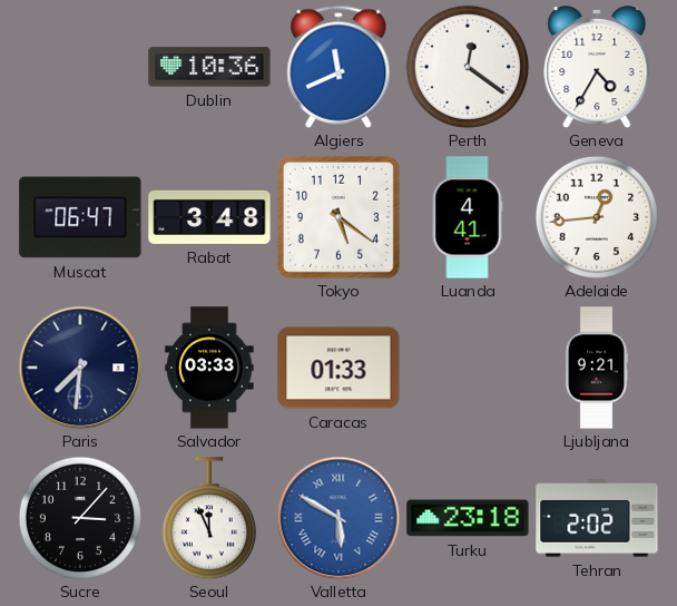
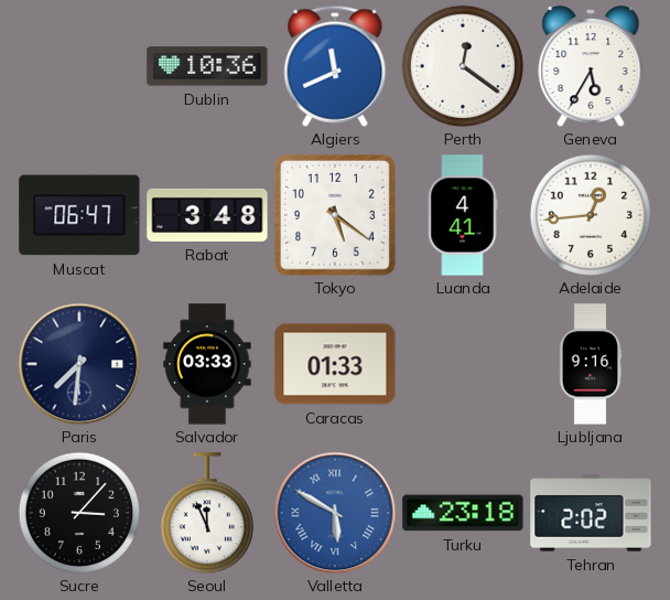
Geneva: 4:35 -> 5:35
Ljubljana: 9:21 -> 9:16
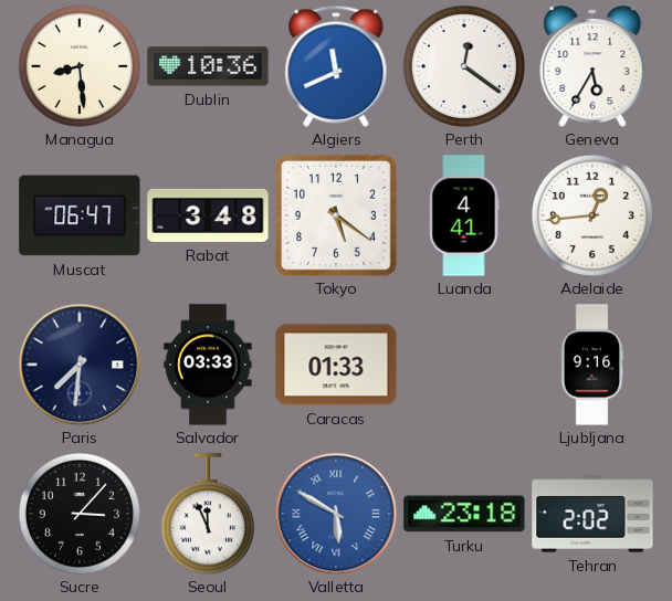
Managua: none -> 8:29
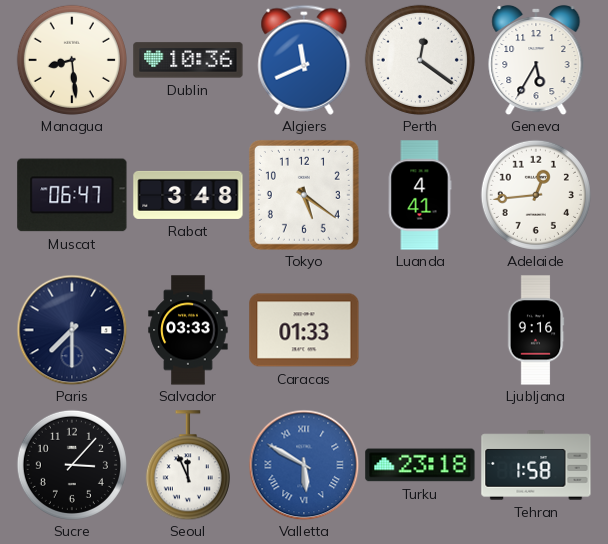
Paris: 7:31 -> 7:30
Tehran: 2:02 -> 1:58
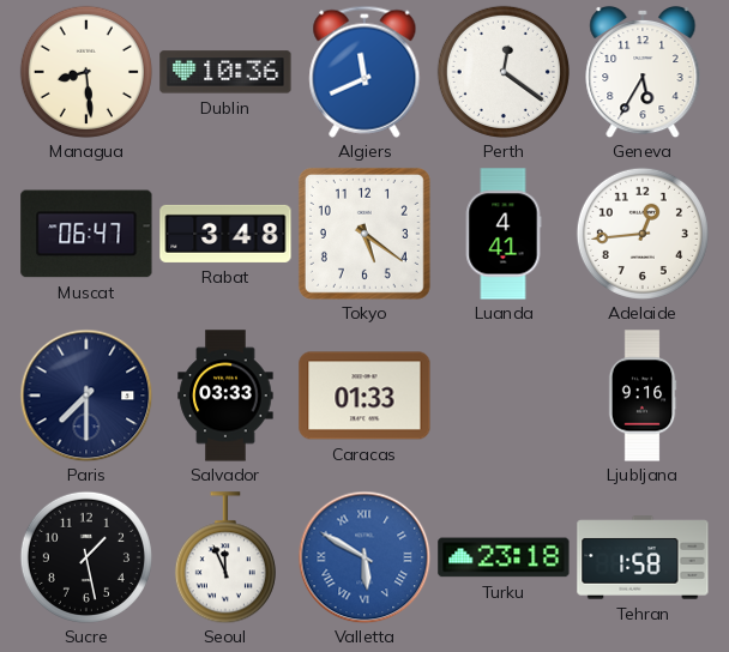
Sucre: 3:07 -> 1:28
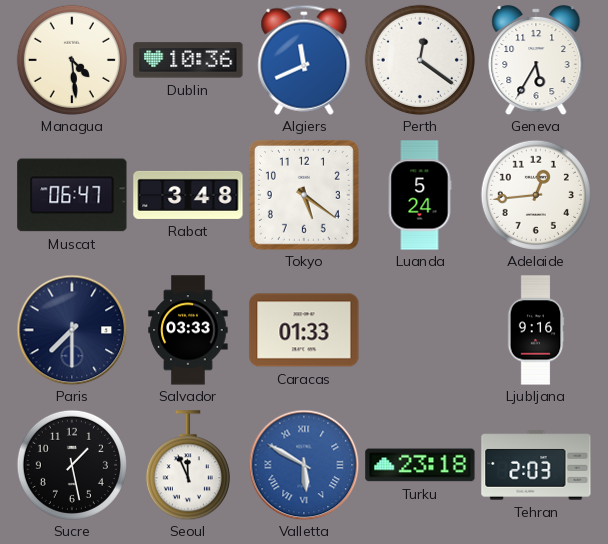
Managua: 8:29 -> 4:29
Luanda: 4:41 -> 5:24
Tehran: 1:58 -> 2:03
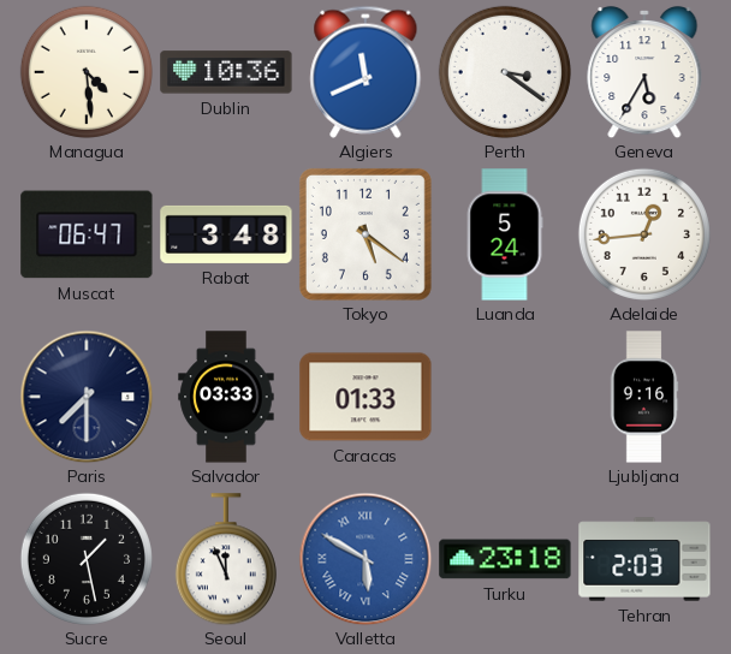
Perth: 12:21 -> 3:21
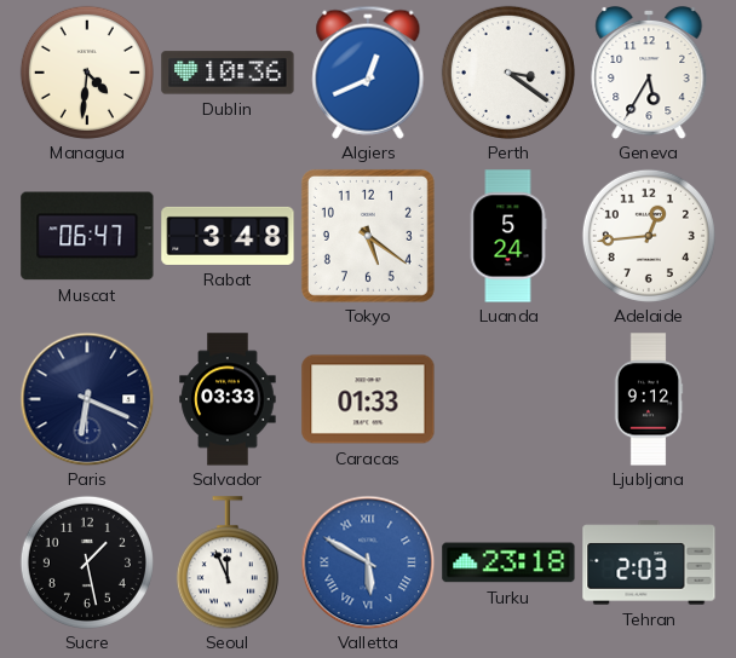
Managua: 4:29 -> 4:31
Algiers: 11:41 -> 12:41
Paris: 7:30 -> 6:19
Ljubljana: 9:16 -> 9:12
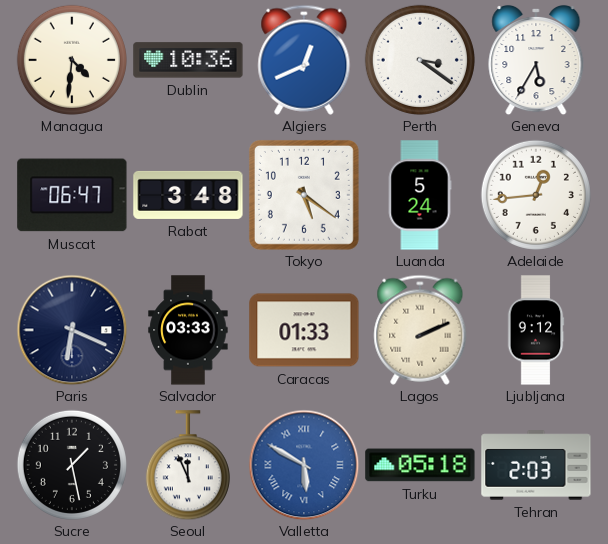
Lagos: none -> 2:11
Turku: 23:18 -> 05:18
